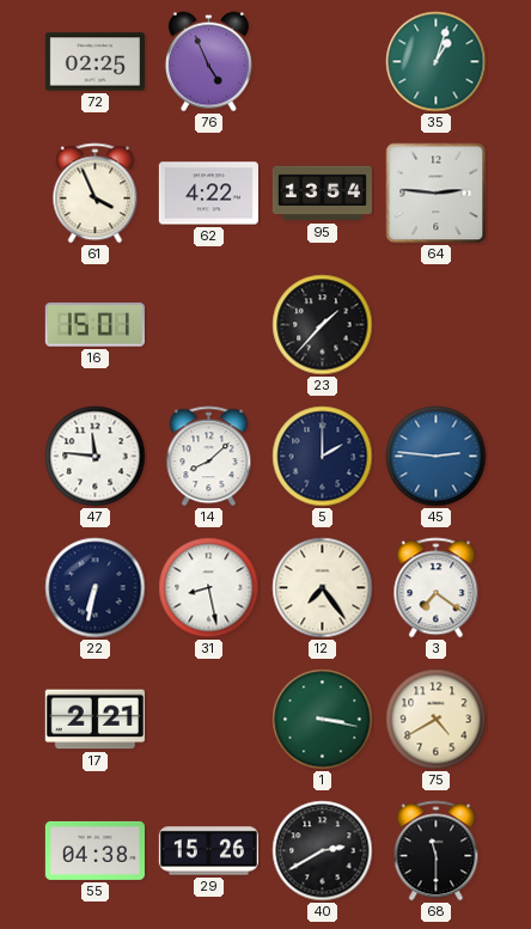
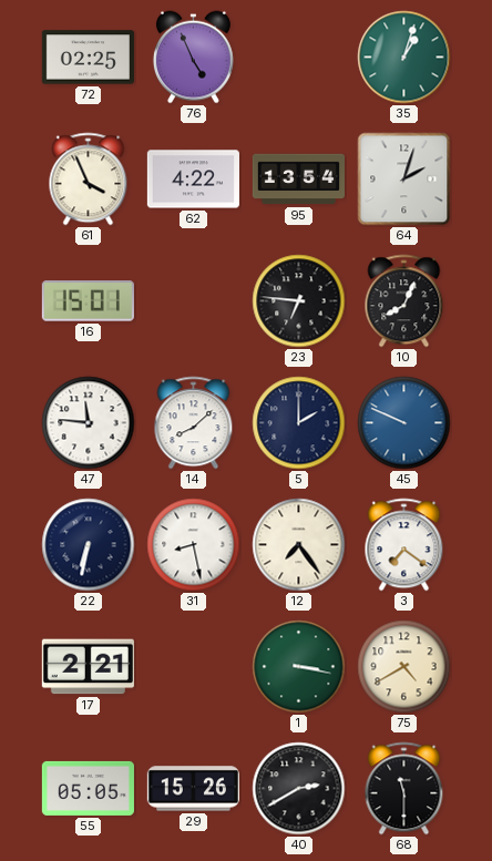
64: 2:46 -> 2:03
23: 1:37 -> 6:46
10: none -> 8:04
45: 2:46 -> 9:49
55: 04:38 -> 05:05
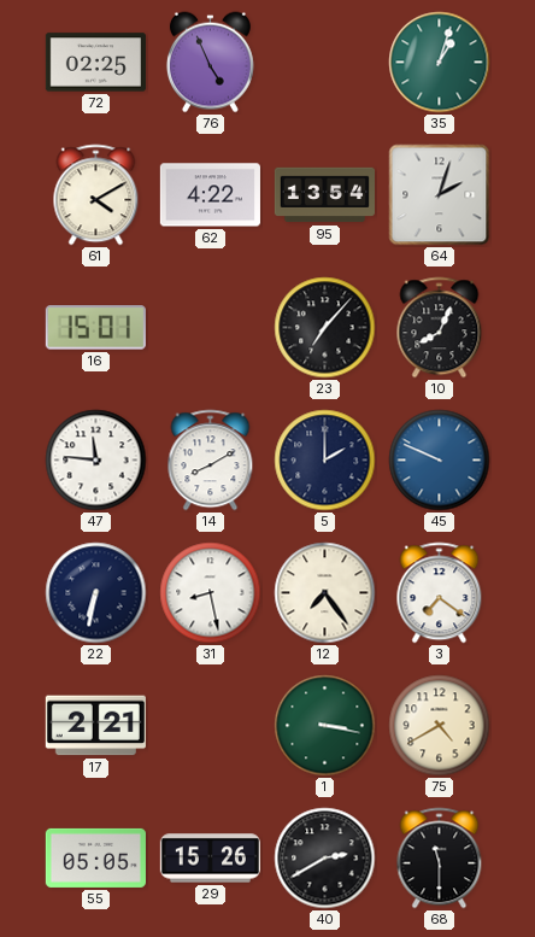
61: 3:56 -> 4:10
23: 6:46 -> 7:07
14: 8:08 -> 8:10
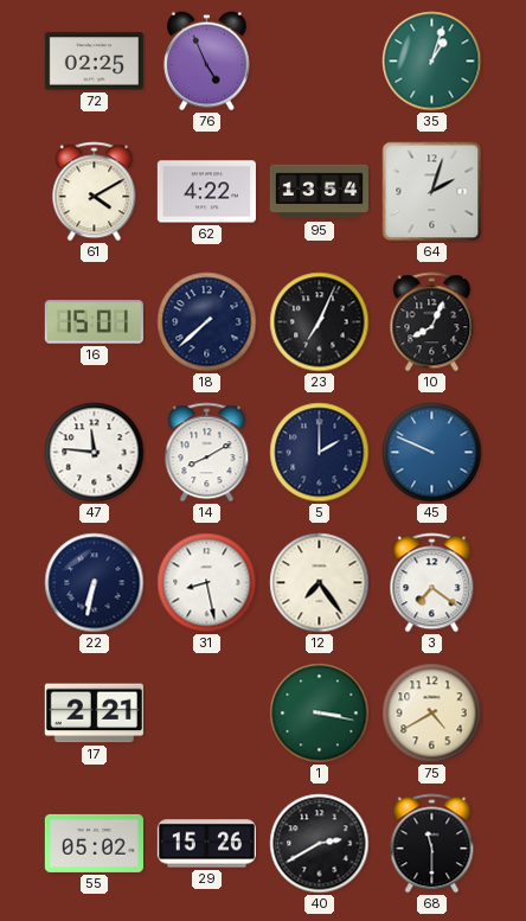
18: none -> 7:38
23: 7:07 -> 7:04
55: 05:05 -> 05:02
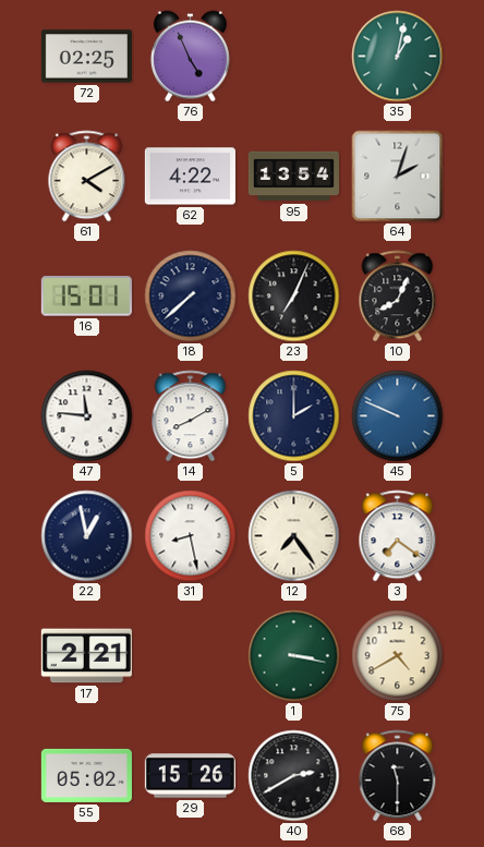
35: 1:03 -> 1:02
22: 6:32 -> 12:58
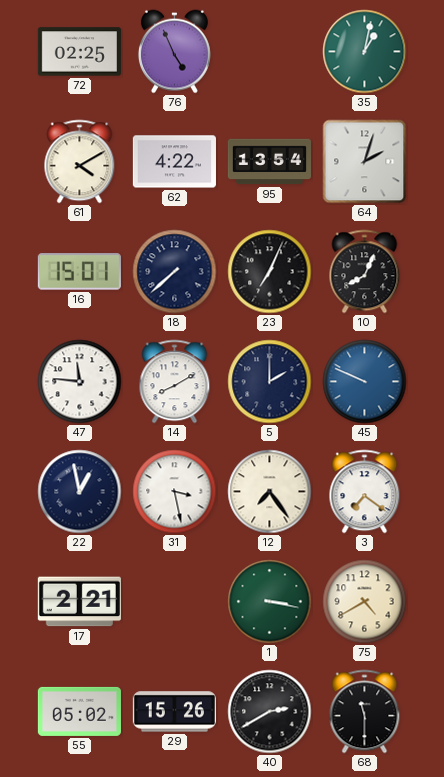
31: 8:28 -> 3:28
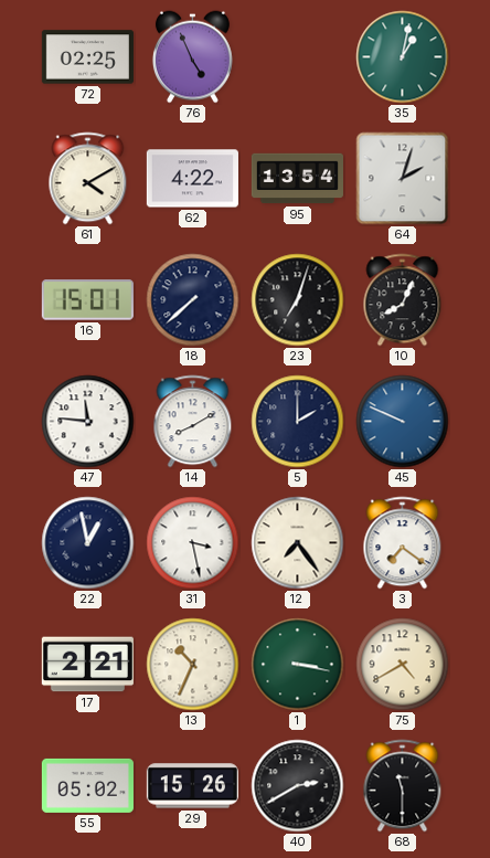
23: 7:04 -> 7:03
13: none -> 10:34
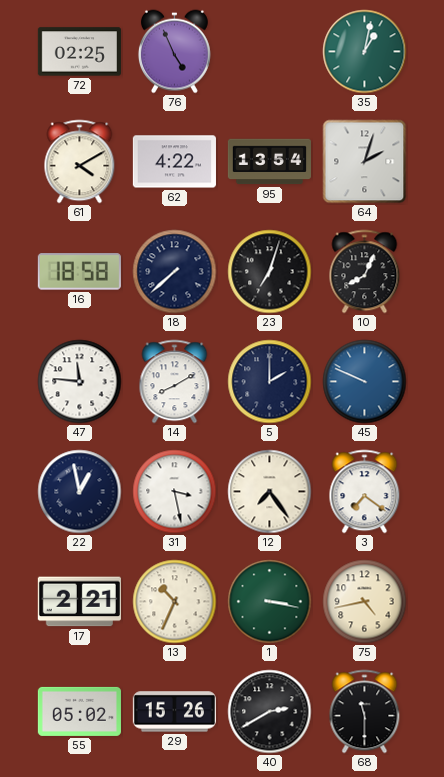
16: 15:01 -> 18:58
75: 4:40 -> 4:43
